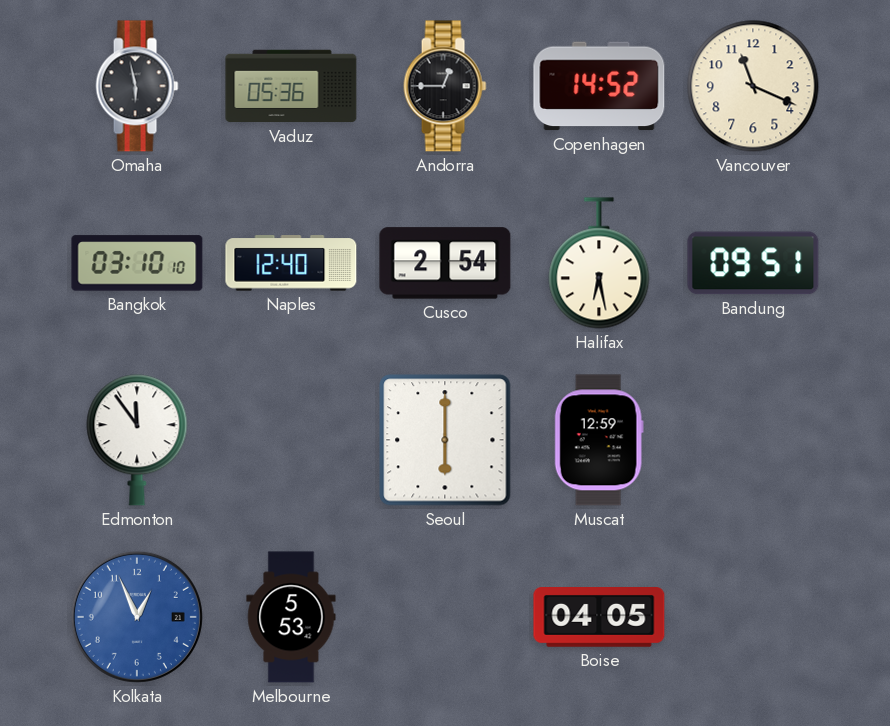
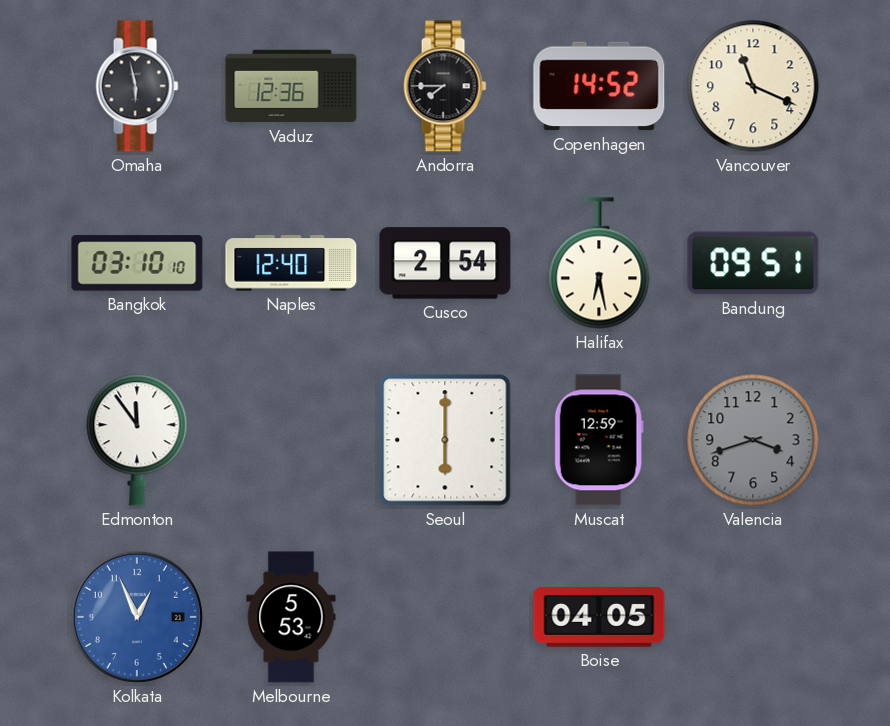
Vaduz: 05:36 -> 12:36
Andorra: 12:45 -> 7:45
Valencia: none -> 3:42
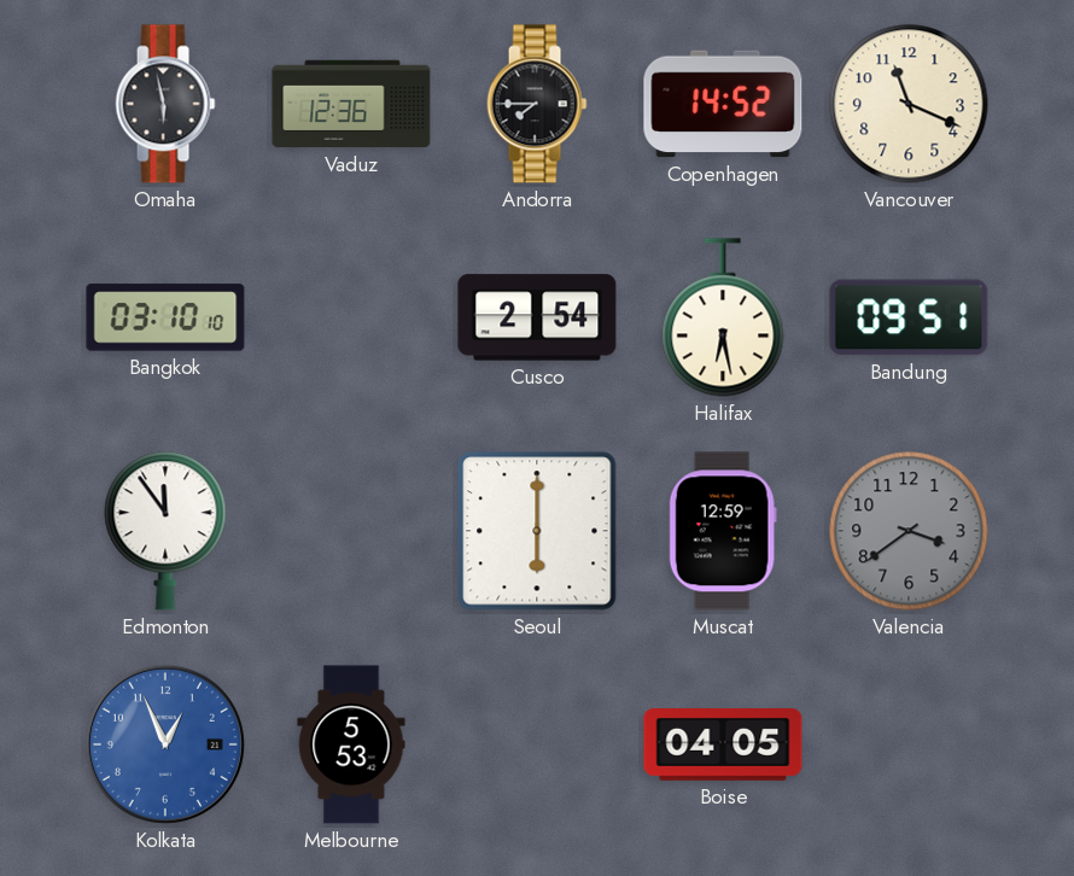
Naples: 12:40 -> none
Valencia: 3:42 -> 3:39
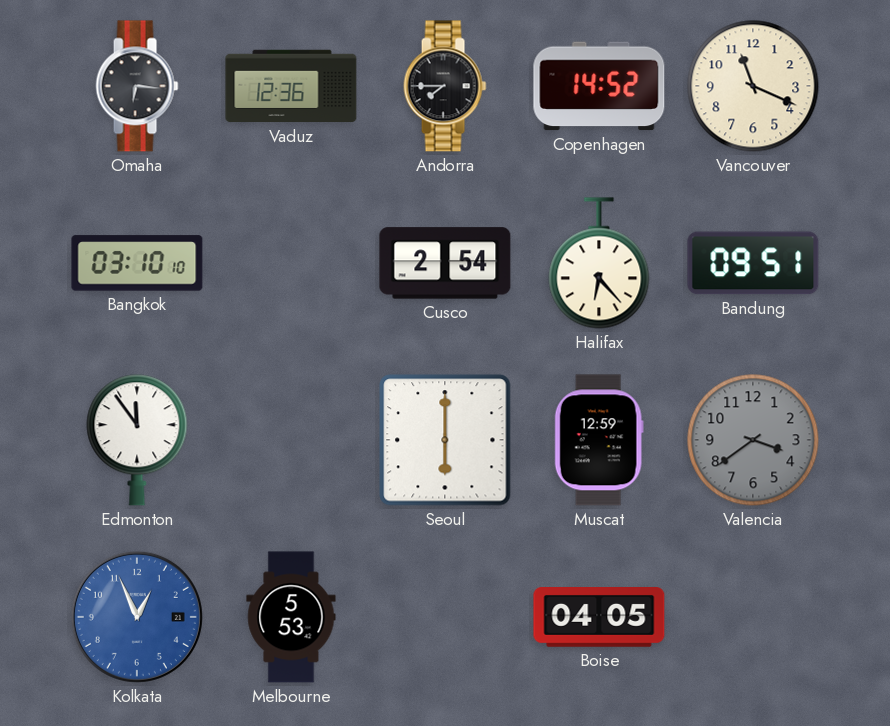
Omaha: 5:58 -> 6:16
Halifax: 6:28 -> 6:23
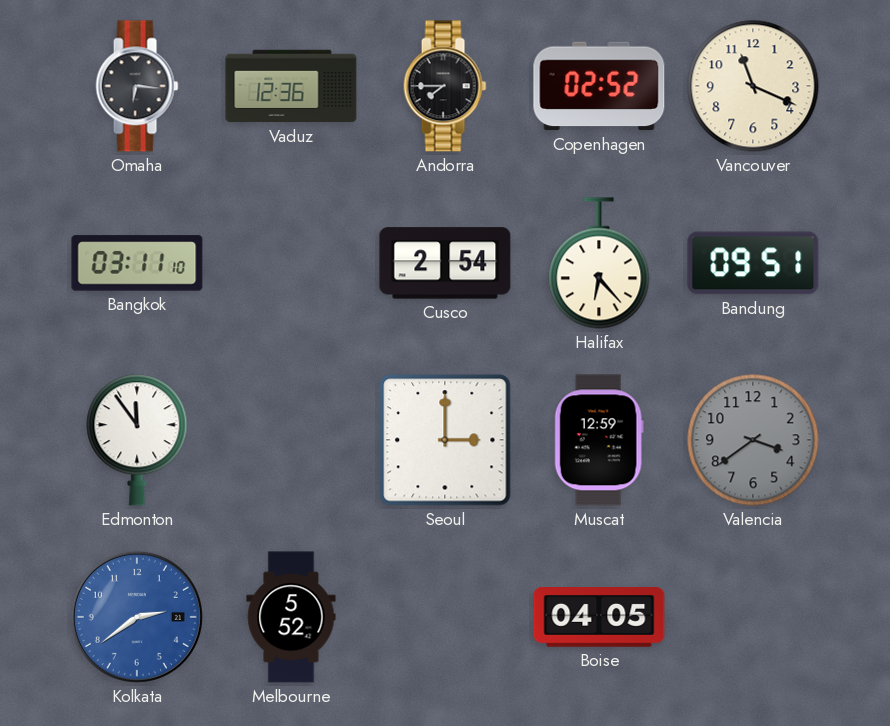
Copenhagen: 14:52 -> 02:52
Bangkok: 03:10 -> 03:11
Seoul: 6:00 -> 3:00
Kolkata: 12:56 -> 2:39
Melbourne: 5:53 -> 5:52
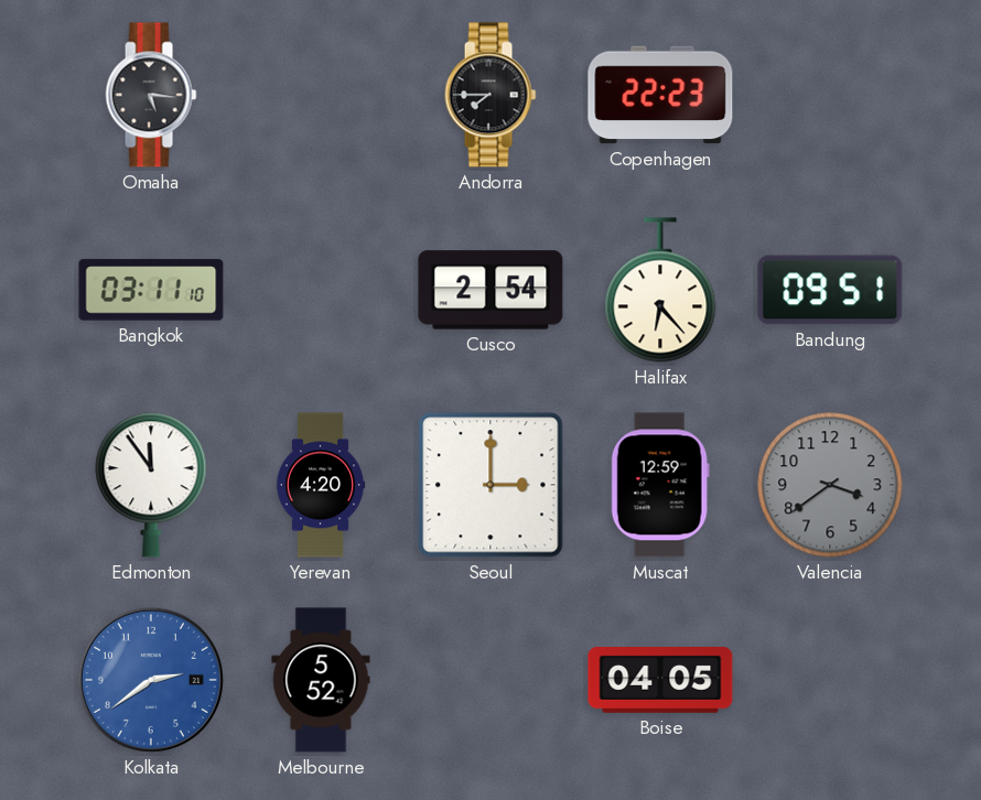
Omaha: 6:16 -> 5:16
Vaduz: 12:36 -> none
Copenhagen: 02:52 -> 22:23
Vancouver: 11:19 -> none
Yerevan: none -> 4:20
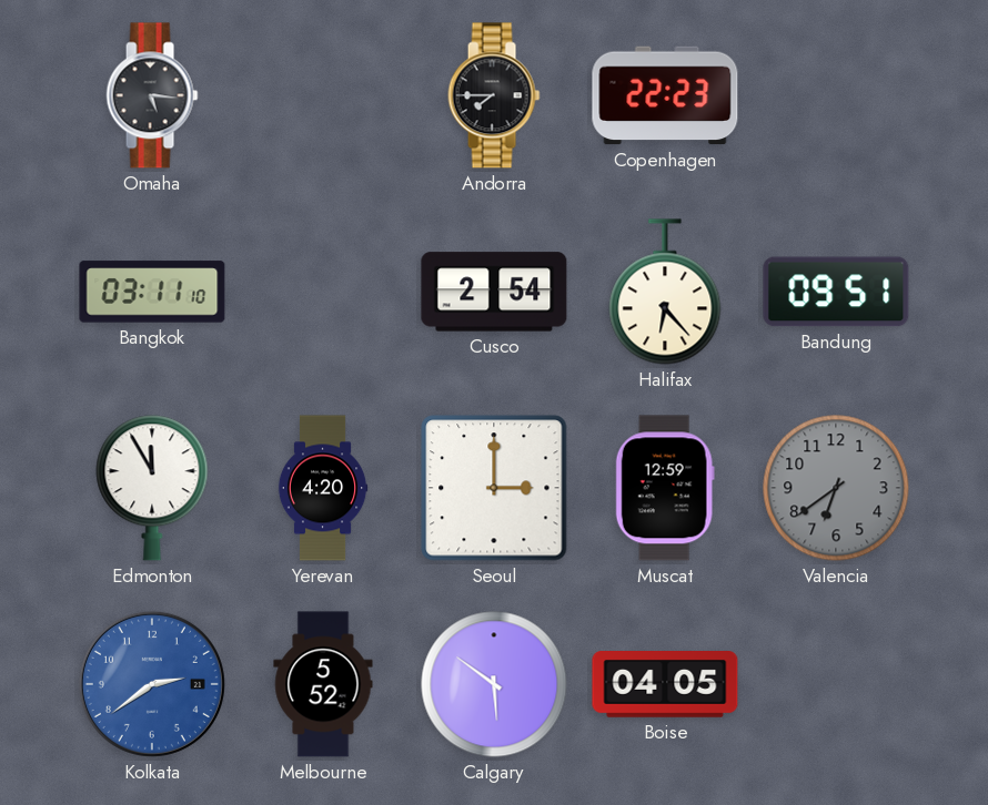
Edmonton: 11:54 -> 11:55
Valencia: 3:39 -> 6:39
Calgary: none -> 5:51
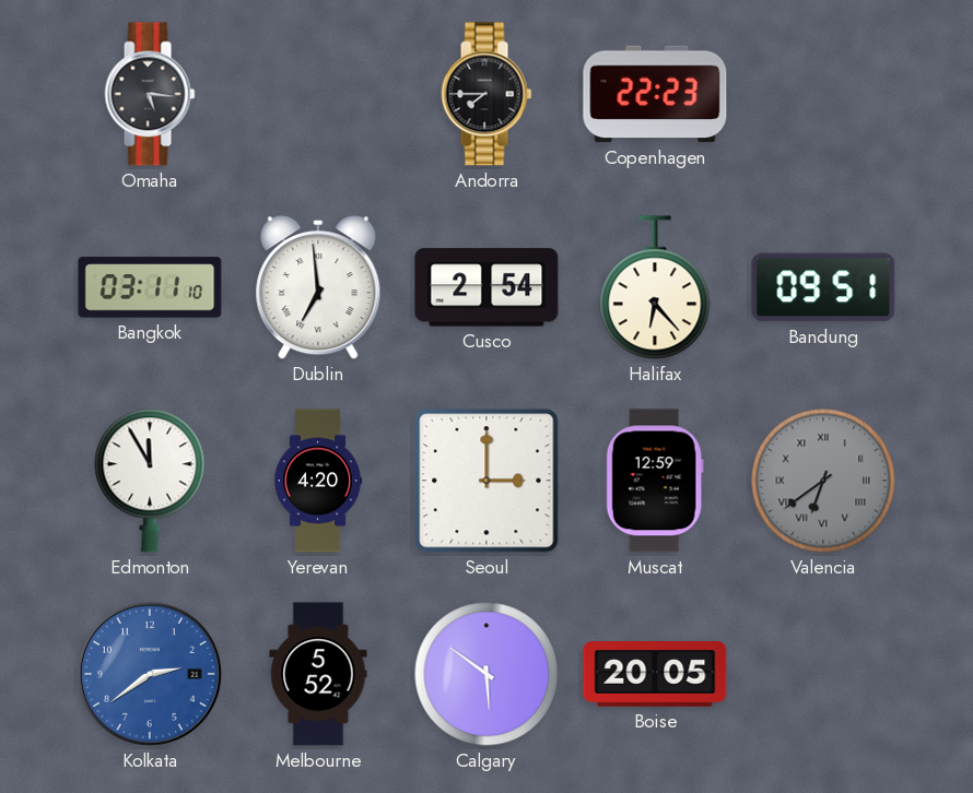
Dublin: none -> 6:59
Valencia numerals: Arabic -> Roman
Boise: 04:05 -> 20:05
